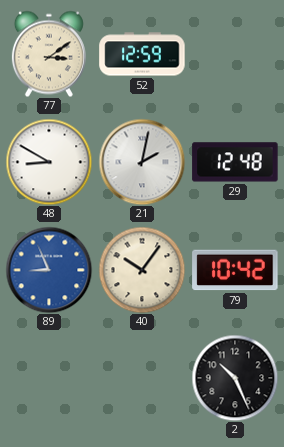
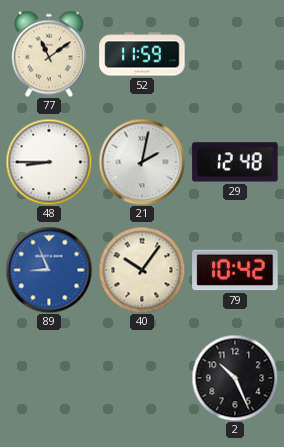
77: 3:09 -> 11:09
52: 12:59 -> 11:59
48: 8:50 -> 8:45
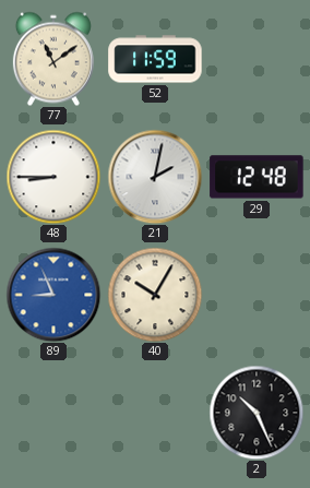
40: 10:06 -> 10:05
79: 10:42 -> none
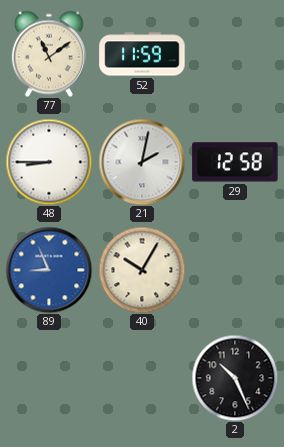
29: 12:48 -> 12:58
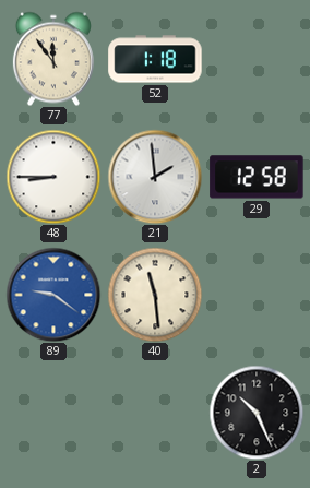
77: 11:09 -> 11:54
52: 11:59 -> 1:18
21: 2:02 -> 1:59
89: 8:56 -> 9:21
40: 10:05 -> 11:29
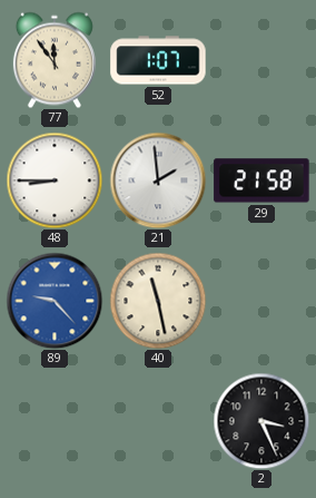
52: 1:18 -> 1:07
29: 12:58 -> 21:58
89: 9:21 -> 9:23
40: 11:29 -> 11:28
2: 10:26 -> 3:26
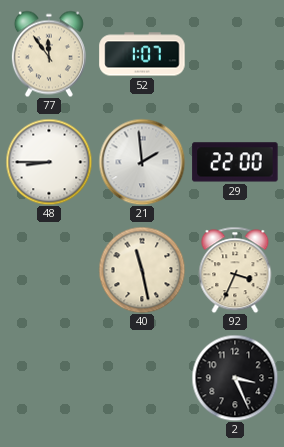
29: 21:58 -> 22:00
89: 9:23 -> none
92: none -> 3:34
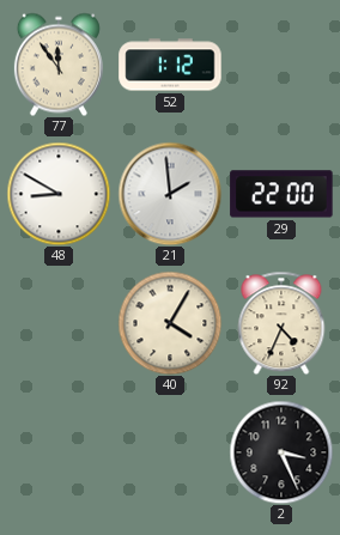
52: 1:07 -> 1:12
48: 8:45 -> 8:50
40: 11:28 -> 4:05
92: 3:34 -> 4:34
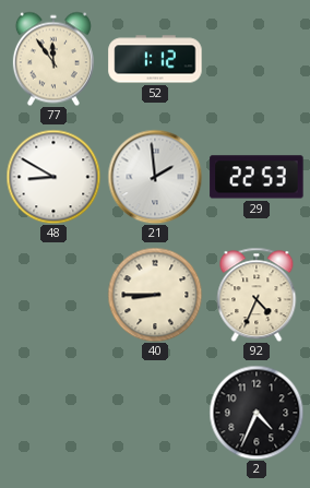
29: 22:00 -> 22:53
40: 4:05 -> 8:45
2: 3:26 -> 4:34
